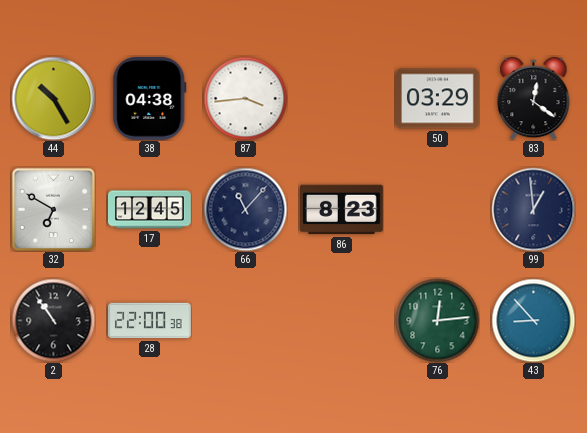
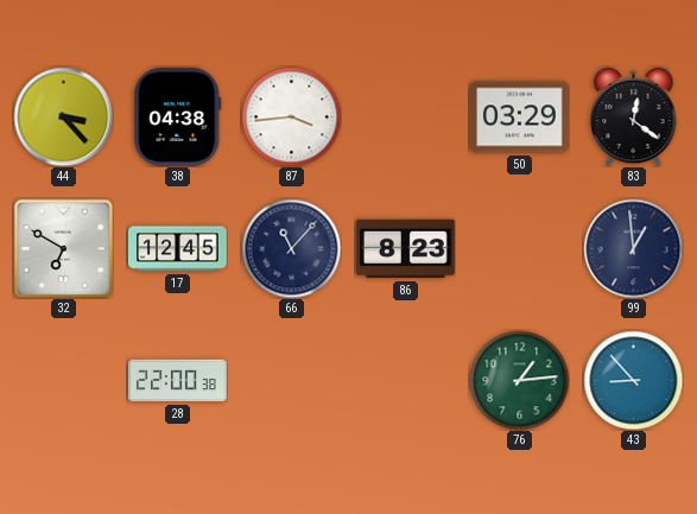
44: 10:25 -> 3:23
2: 10:54 -> none
76: 12:14 -> 1:14
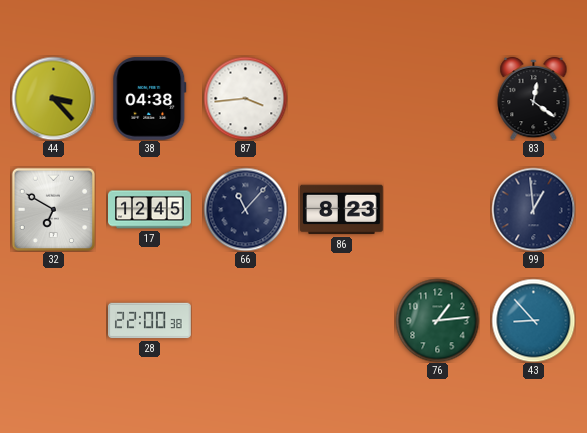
50: 03:29 -> none
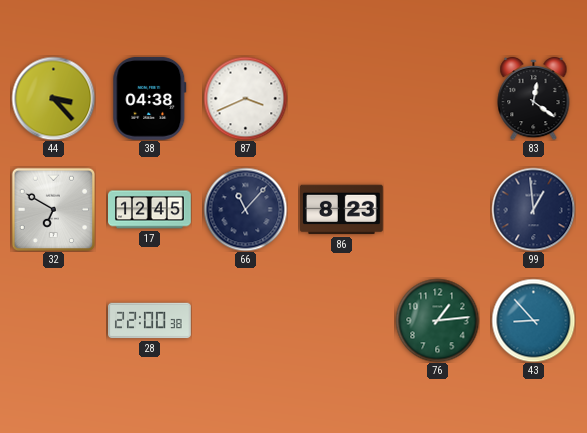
87: 3:44 -> 3:41
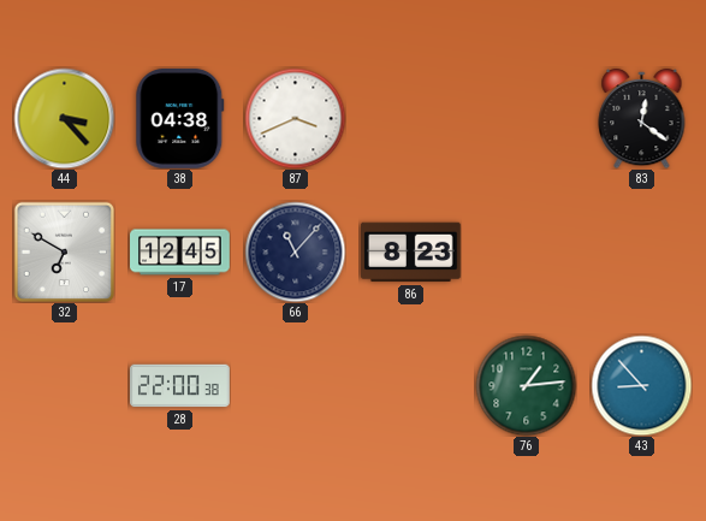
99: 12:59 -> none
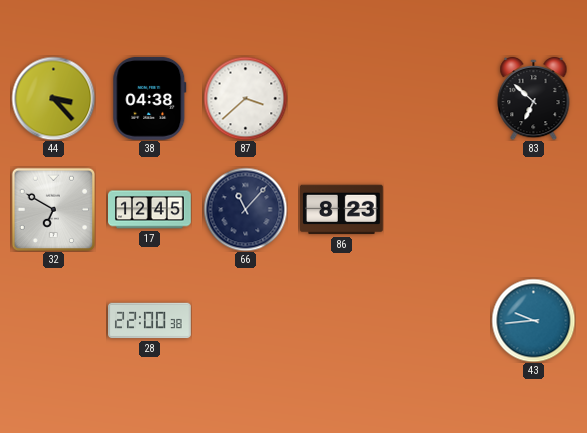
87: 3:41 -> 3:38
83: 12:21 -> 6:52
76: 1:14 -> none
43: 8:53 -> 9:44
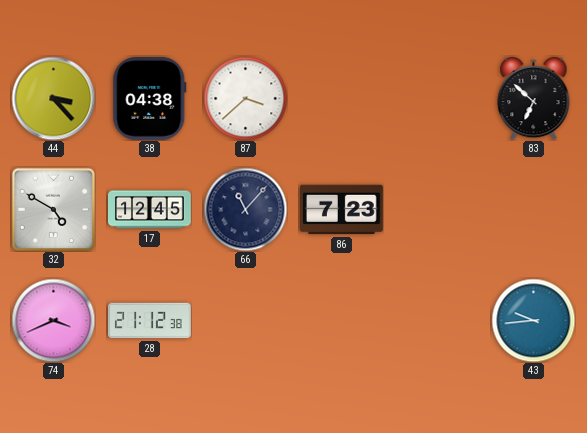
32: 6:50 -> 4:50
86: 8:23 -> 7:23
74: none -> 3:41
28: 22:00 -> 21:12
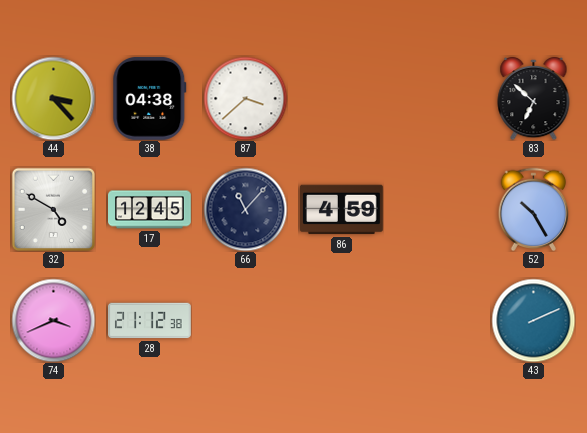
86: 7:23 -> 4:59
52: none -> 10:25
43: 9:44 -> 2:11
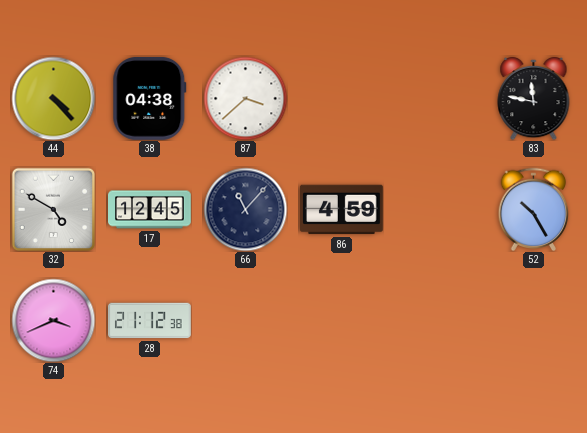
44: 3:23 -> 4:23
83: 6:52 -> 11:47
43: 2:11 -> none
